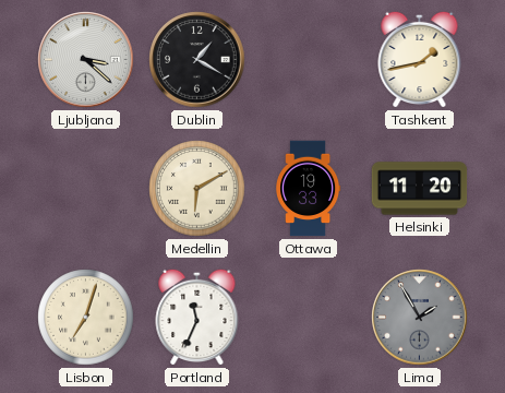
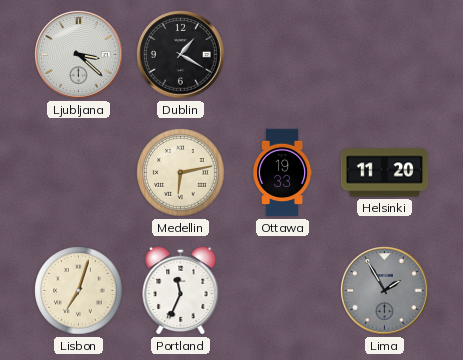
Tashkent: 1:43 -> none
Medellin: 6:10 -> 6:13
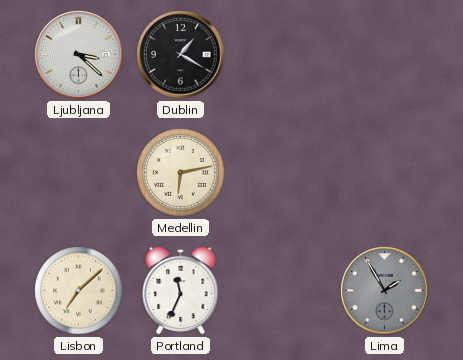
Ottawa: 19:33 -> none
Helsinki: 11:20 -> none
Lisbon: 7:03 -> 7:08
